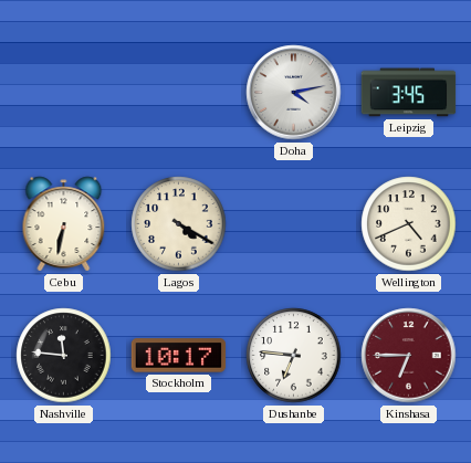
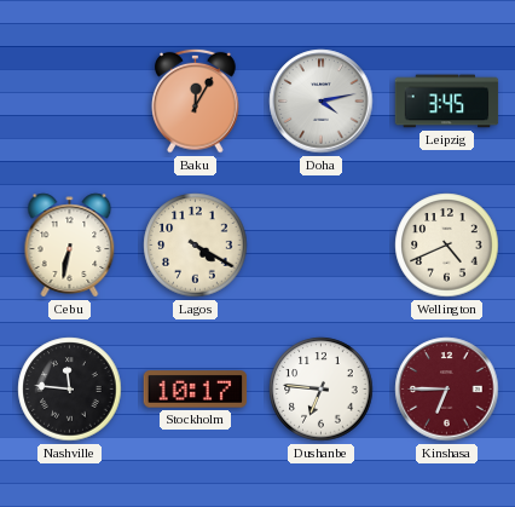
Baku: none -> 12:05
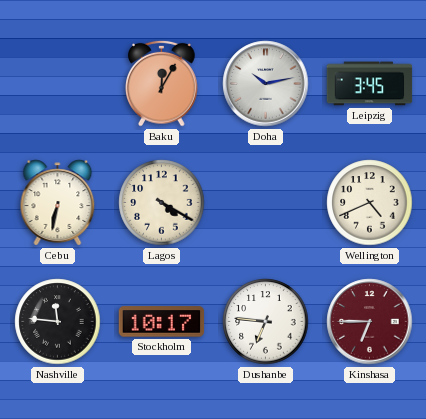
Doha: 4:13 -> 10:13
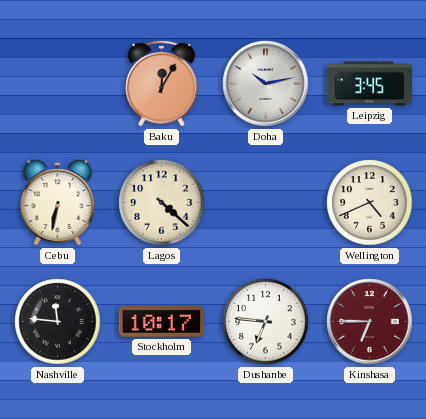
Lagos: 4:20 -> 4:22
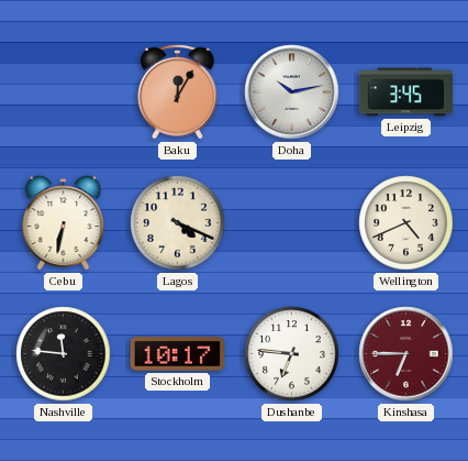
Lagos: 4:22 -> 4:19
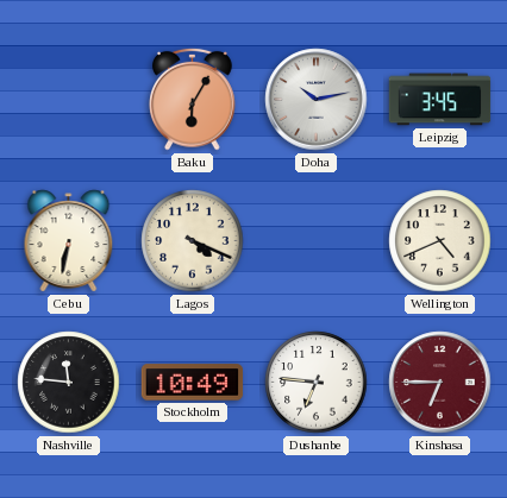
Baku: 12:05 -> 6:05
Stockholm: 10:17 -> 10:49
